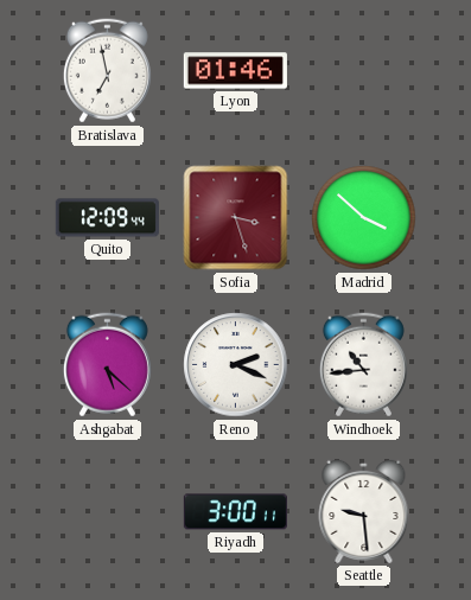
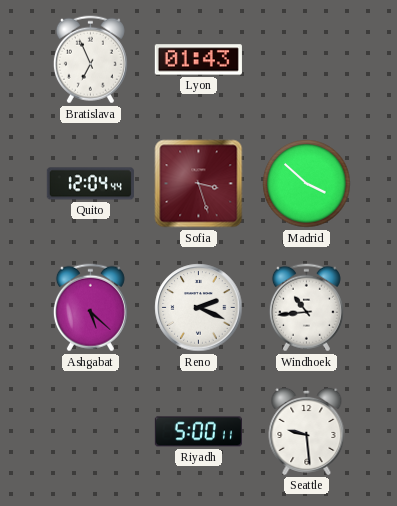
Bratislava: 6:58 -> 6:56
Lyon: 01:46 -> 01:43
Quito: 12:09 -> 12:04
Riyadh: 3:00 -> 5:00
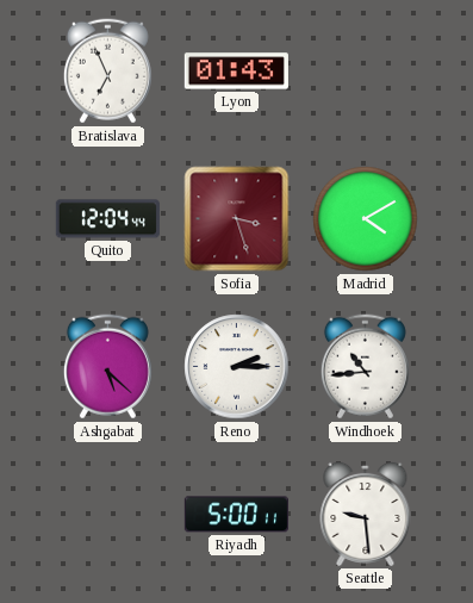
Madrid: 3:52 -> 4:10
Reno: 2:19 -> 2:15
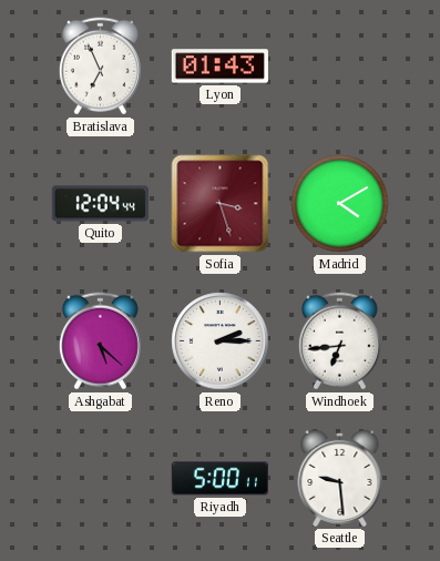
Windhoek: 10:44 -> 6:44
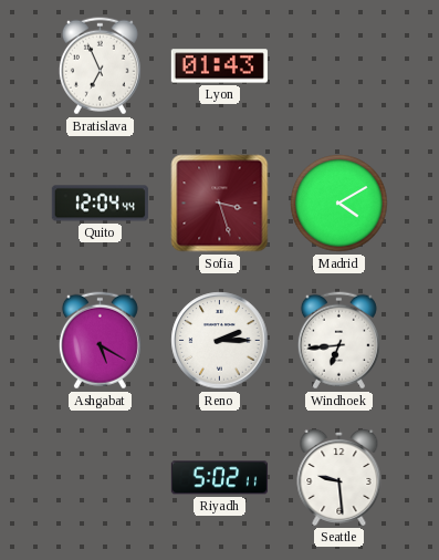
Ashgabat: 5:22 -> 5:20
Riyadh: 5:00 -> 5:02
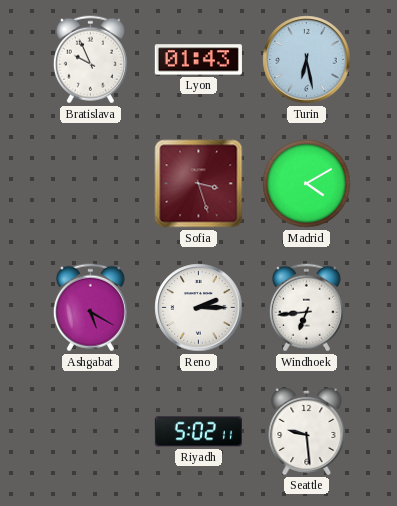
Bratislava: 6:56 -> 9:56
Turin: none -> 6:28
Quito: 12:04 -> none
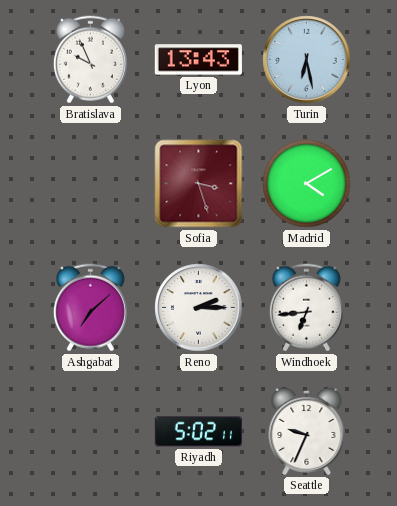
Lyon: 01:43 -> 13:43
Ashgabat: 5:20 -> 7:08
Seattle: 9:29 -> 9:34
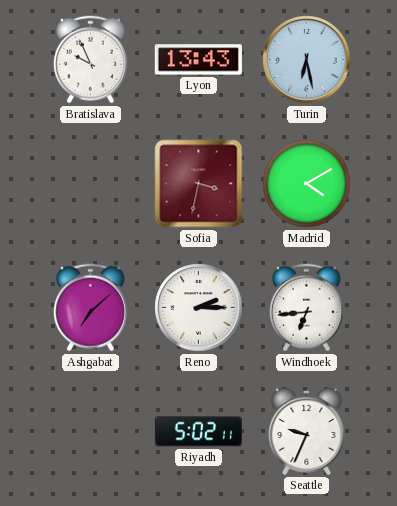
Sofia: 3:27 -> 3:32
